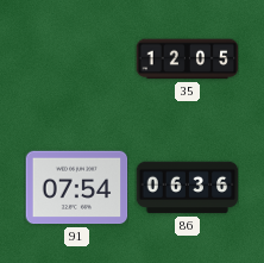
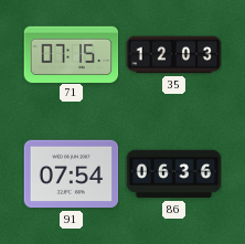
71: none -> 07:15
35: 12:05 -> 12:03
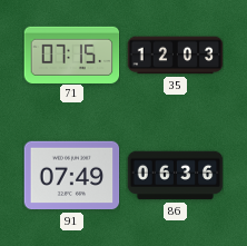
91: 07:54 -> 07:49
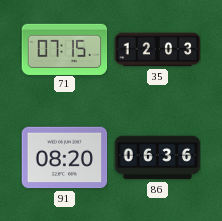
91: 07:49 -> 08:20
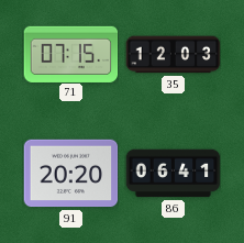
91: 08:20 -> 20:20
86: 06:36 -> 06:41
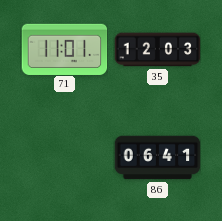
71: 07:15 -> 11:01
91: 20:20 -> none
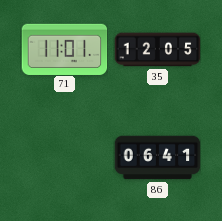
35: 12:03 -> 12:05
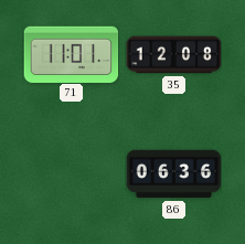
35: 12:05 -> 12:08
86: 06:41 -> 06:36
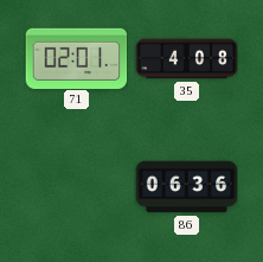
71: 11:01 -> 02:01
35: 12:08 -> 4:08
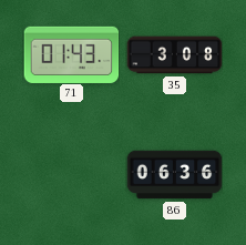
71: 02:01 -> 01:43
35: 4:08 -> 3:08
